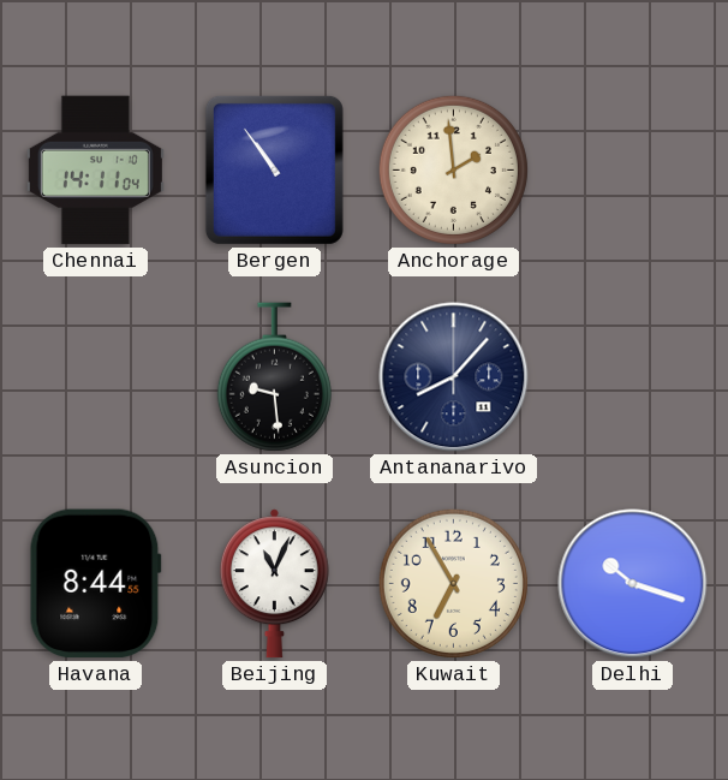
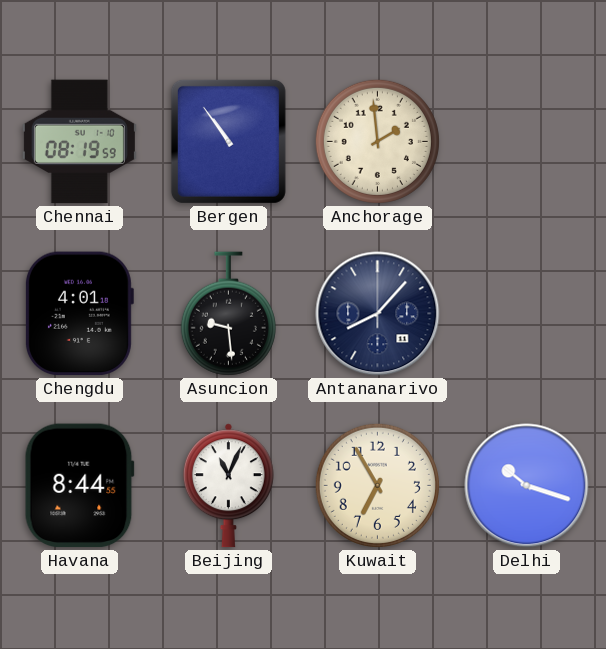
Chennai: 14:11 -> 08:19
Chengdu: none -> 4:01
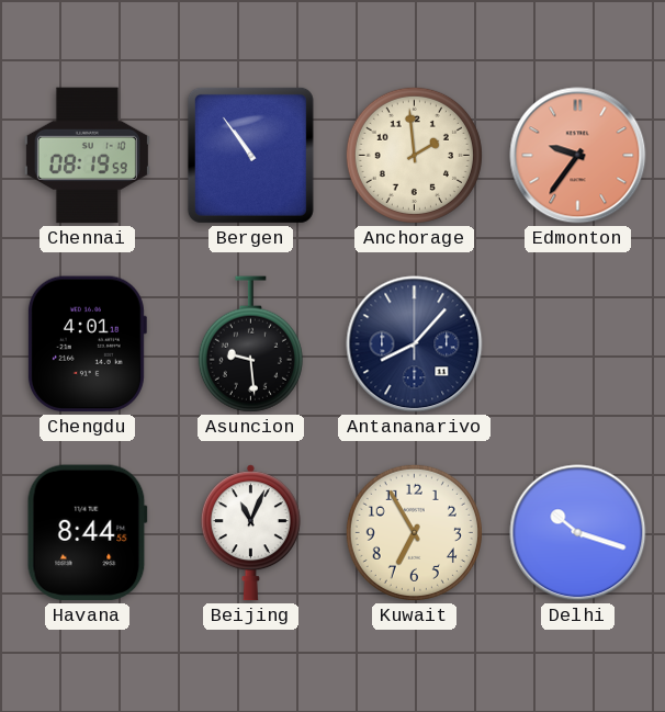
Edmonton: none -> 9:36
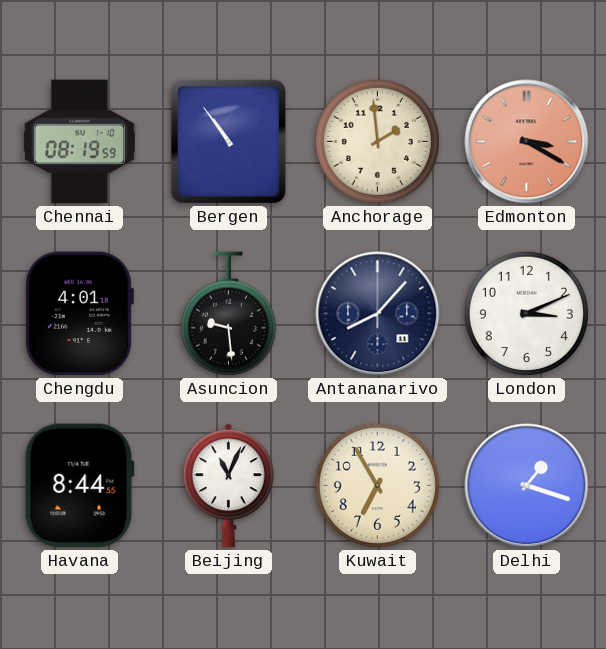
Edmonton: 9:36 -> 3:20
London: none -> 3:11
Delhi: 10:18 -> 1:18
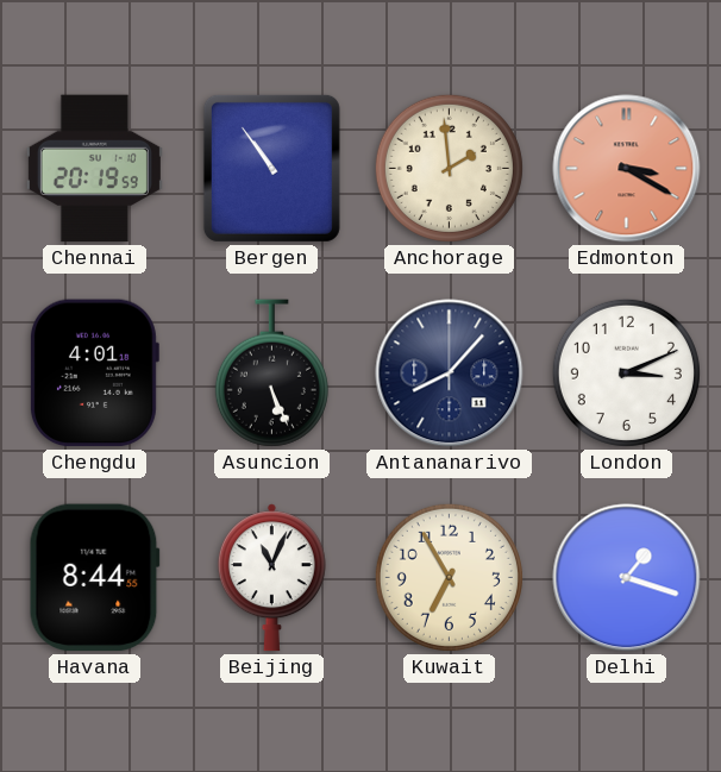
Chennai: 08:19 -> 20:19
Asuncion: 9:29 -> 5:26
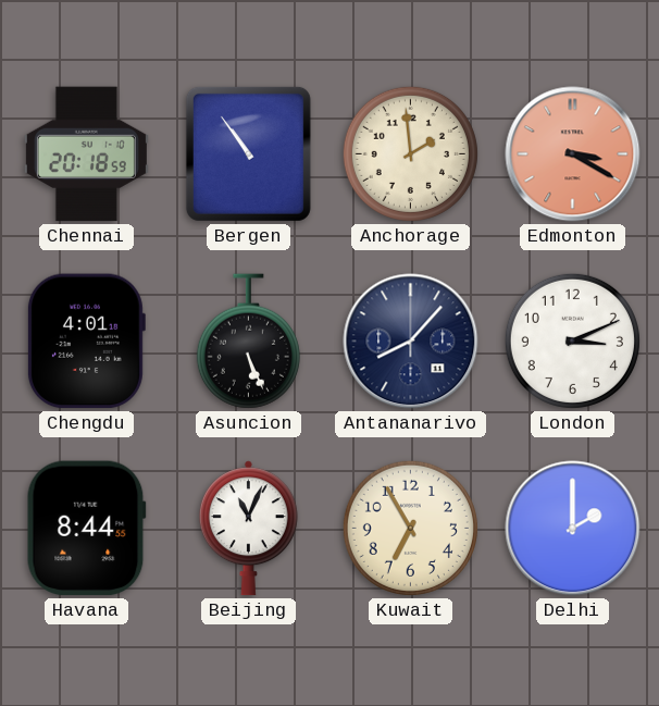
Chennai: 20:19 -> 20:18
Delhi: 1:18 -> 2:00
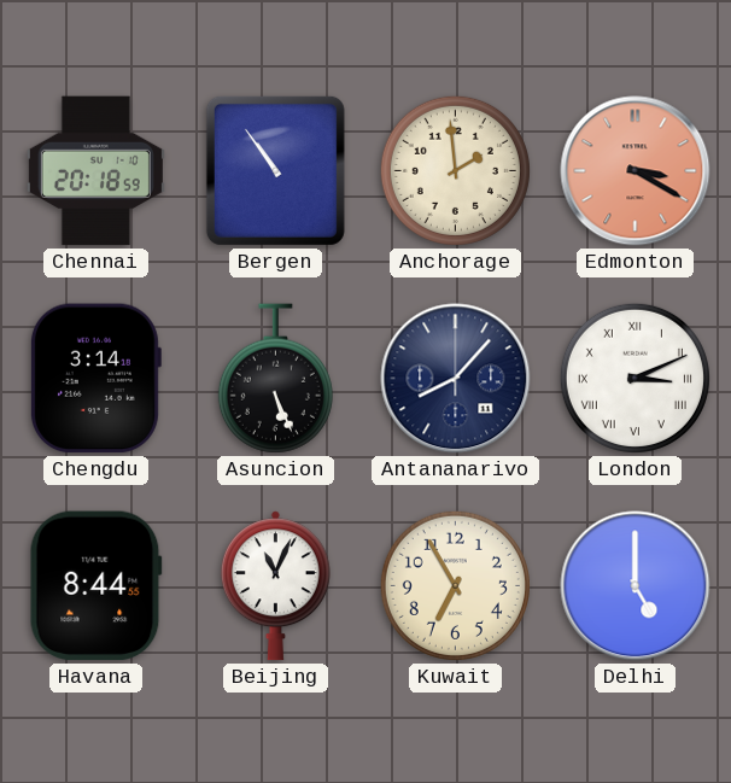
Chengdu: 4:01 -> 3:14
London numerals: Arabic -> Roman
Delhi: 2:00 -> 5:00
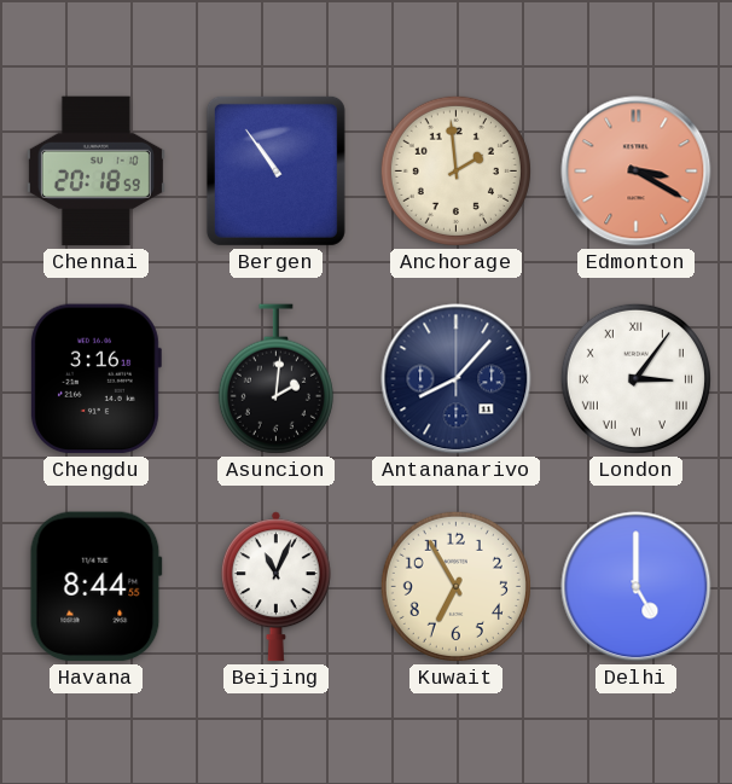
Chengdu: 3:14 -> 3:16
Asuncion: 5:26 -> 2:01
London: 3:11 -> 3:06
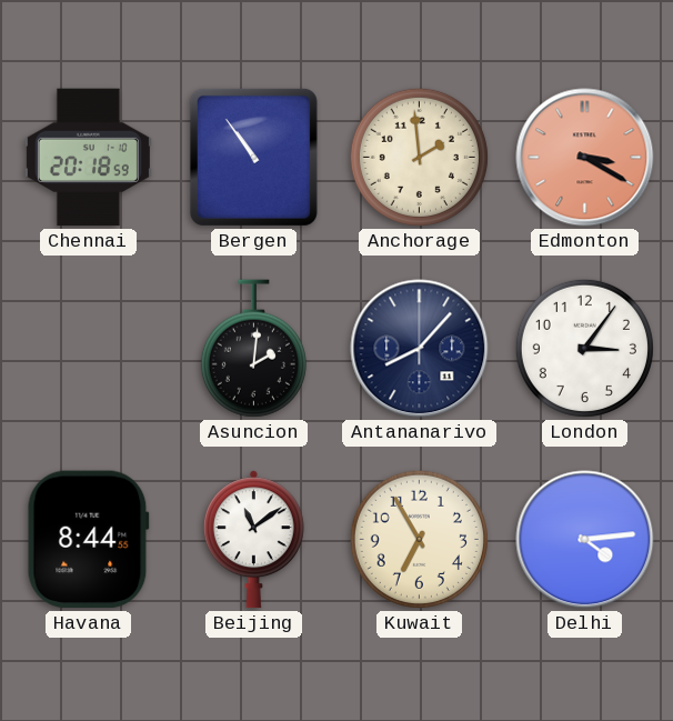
Chengdu: 3:16 -> none
London numerals: Roman -> Arabic
Beijing: 11:04 -> 11:09
Delhi: 5:00 -> 4:14
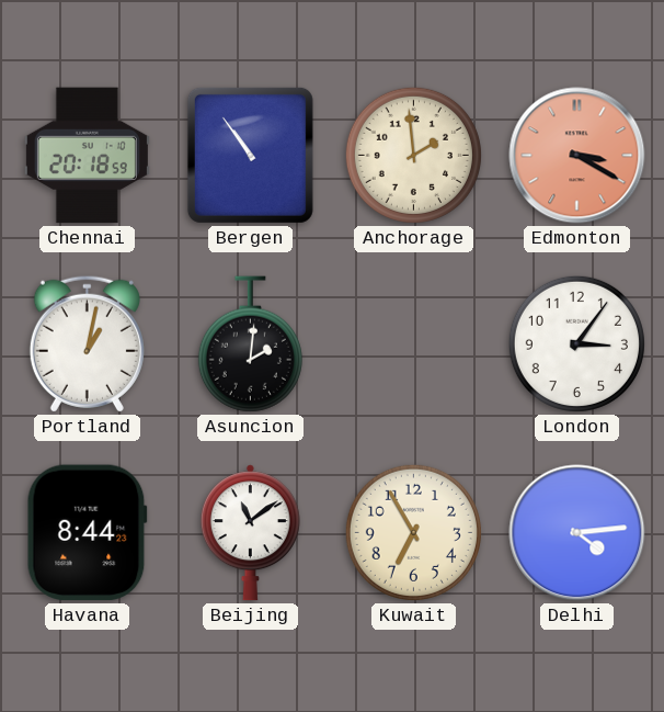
Portland: none -> 1:02
Antananarivo: 8:07 -> none
Havana: 8:44:55 -> 8:44:23
